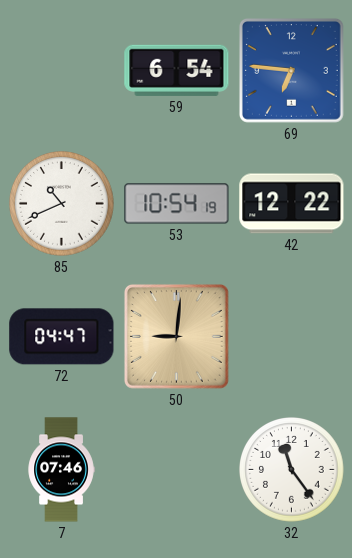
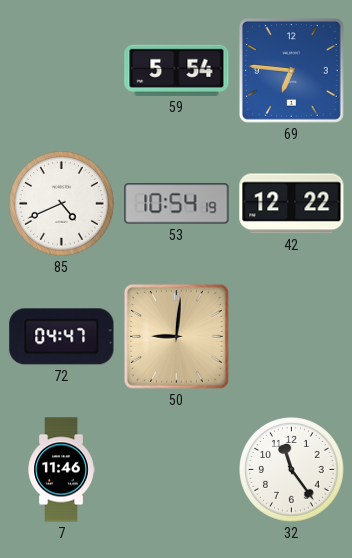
59: 6:54 -> 5:54
85: 10:41 -> 4:41
7: 07:46 -> 11:46
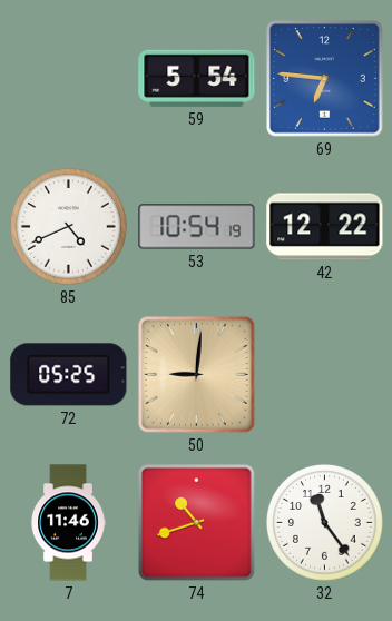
72: 04:47 -> 05:25
74: none -> 10:42
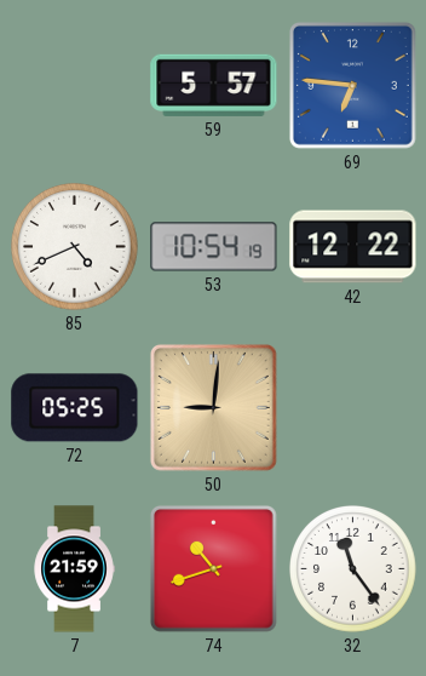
59: 5:54 -> 5:57
7: 11:46 -> 21:59
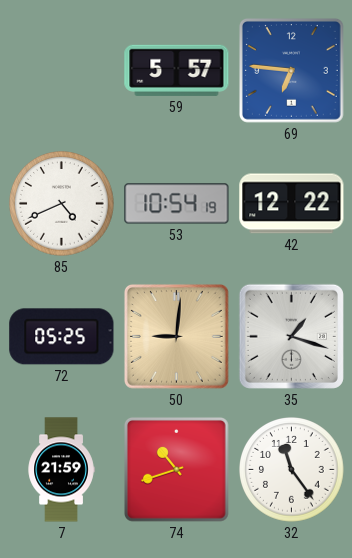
35: none -> 1:18
